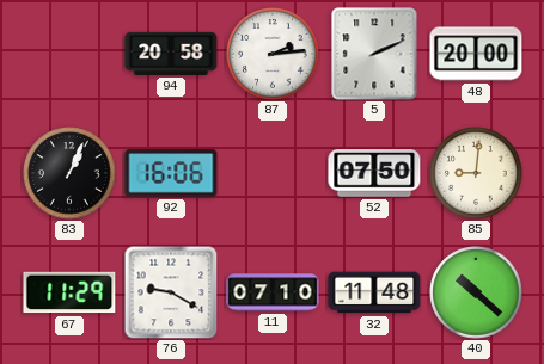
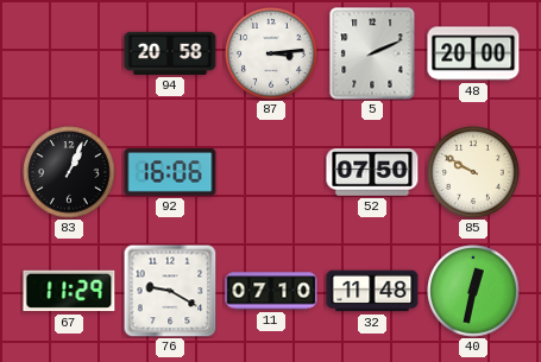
87: 2:14 -> 3:14
85: 9:01 -> 9:50
40: 10:22 -> 12:32
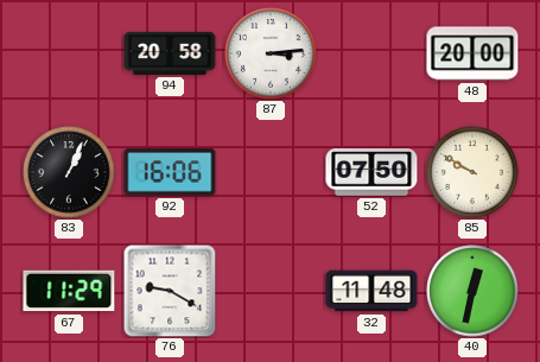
5: 2:11 -> none
11: 07:10 -> none
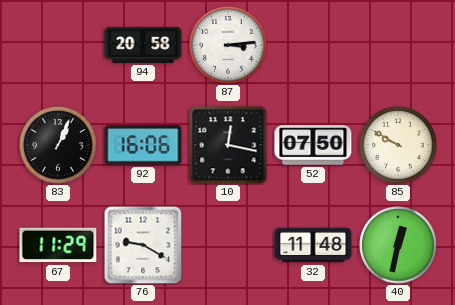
48: 20:00 -> none
10: none -> 12:17
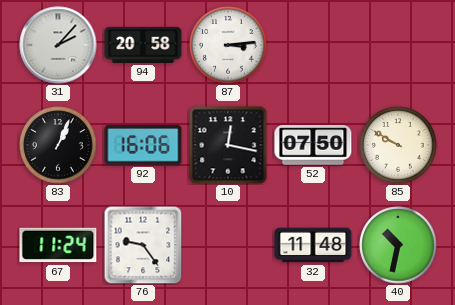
31: none -> 2:07
67: 11:29 -> 11:24
76: 9:20 -> 9:24
40: 12:32 -> 10:32
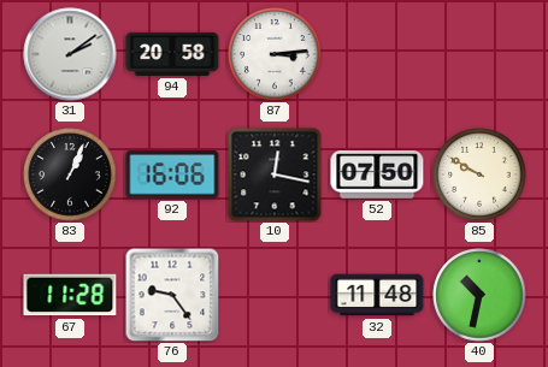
31: 2:07 -> 2:09
67: 11:24 -> 11:28
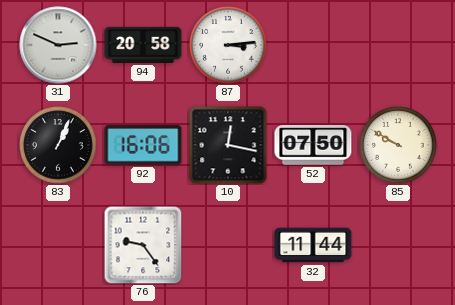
31: 2:09 -> 2:49
67: 11:28 -> none
32: 11:48 -> 11:44
40: 10:32 -> none
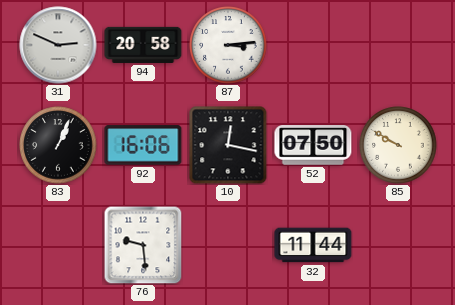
76: 9:24 -> 9:29
